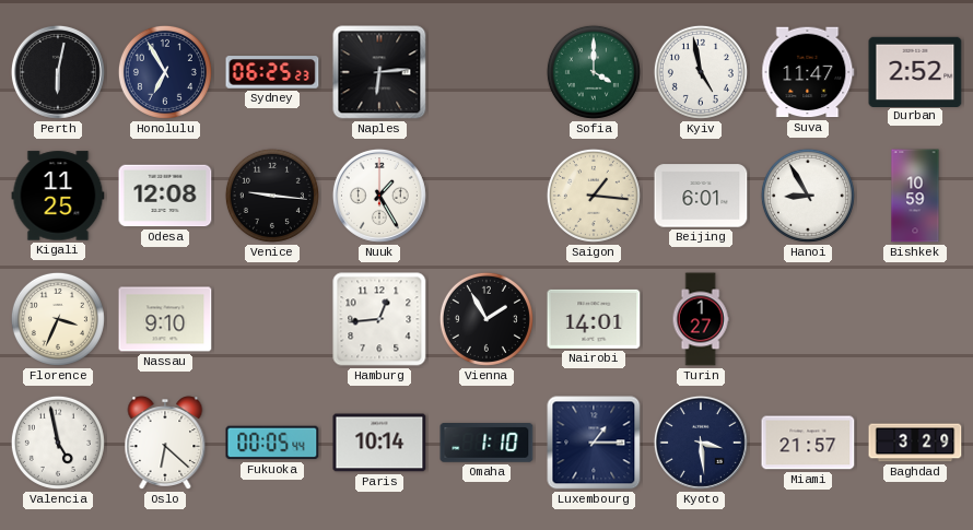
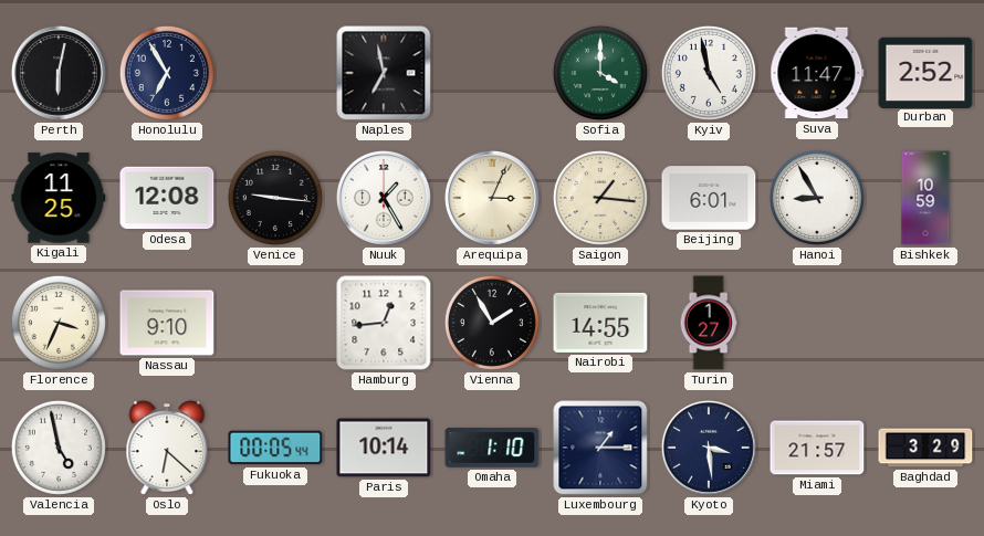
Sydney: 06:25 -> none
Naples: 6:14 -> 6:58
Arequipa: none -> 3:04
Nairobi: 14:01 -> 14:55
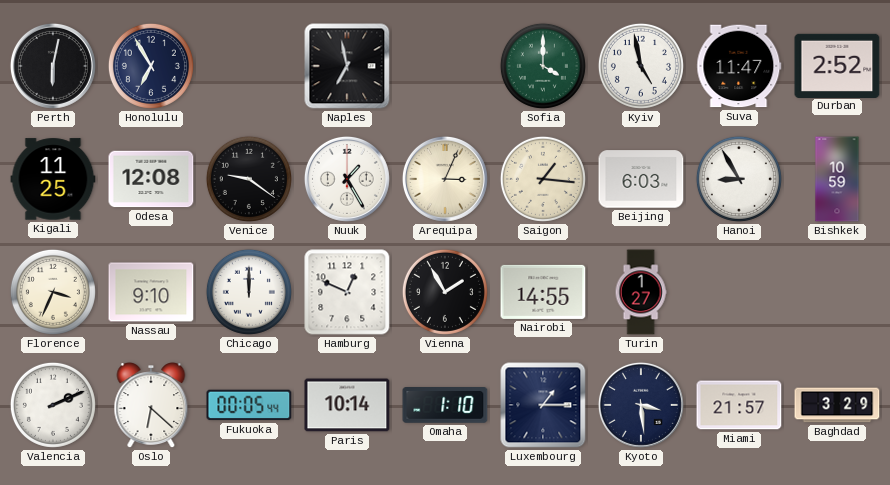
Venice: 9:16 -> 9:21
Beijing: 6:01 -> 6:03
Chicago: none -> 12:00
Hamburg: 12:44 -> 12:49
Valencia: 4:58 -> 2:11
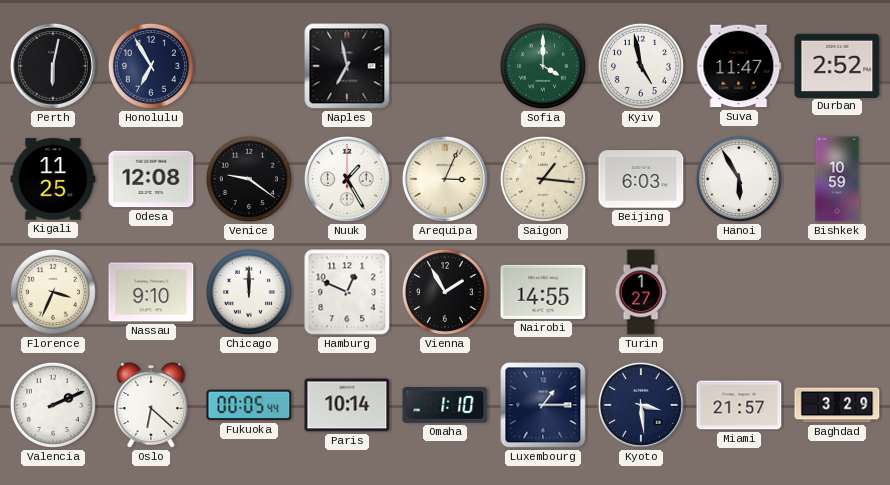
Hanoi: 8:55 -> 5:55
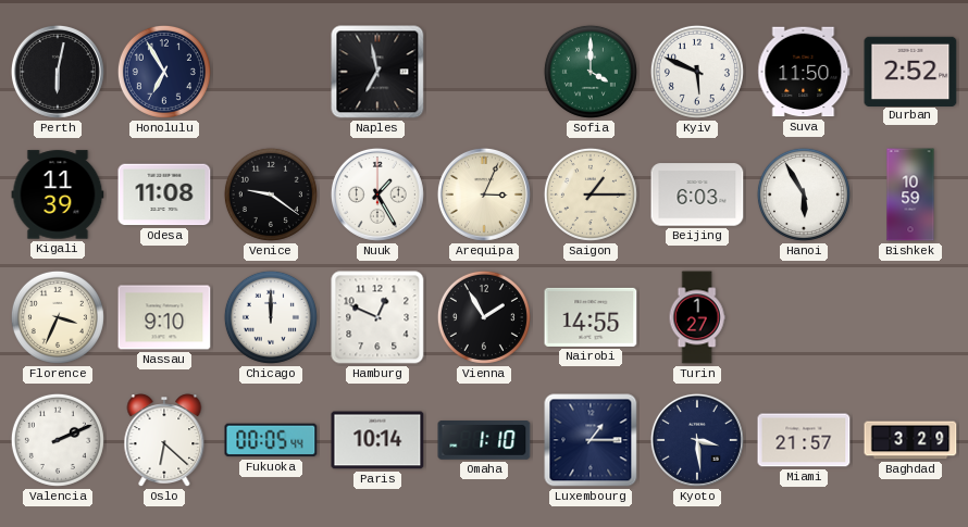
Kyiv: 4:58 -> 5:49
Suva: 11:47 -> 11:50
Kigali: 11:25 -> 11:39
Odesa: 12:08 -> 11:08
Saigon: 1:16 -> 1:15
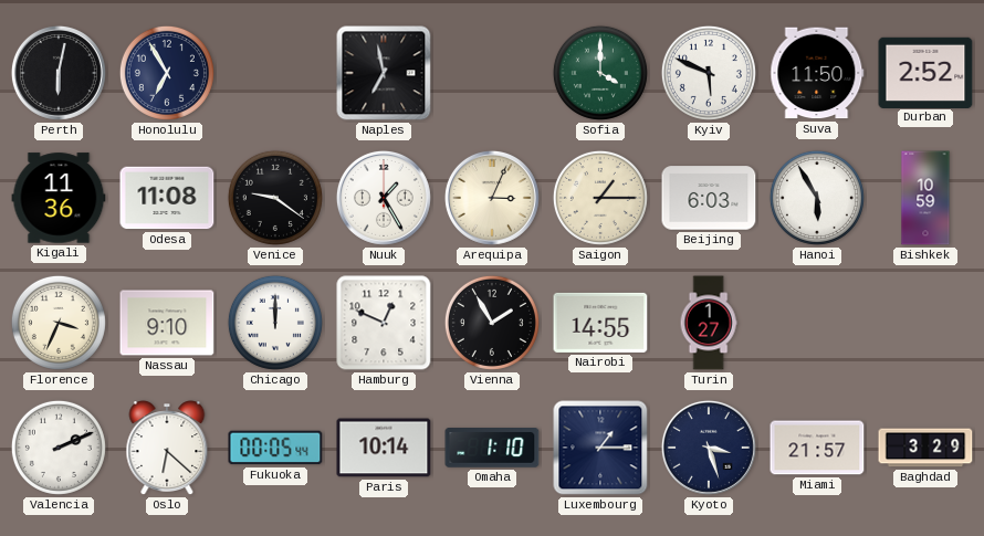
Kigali: 11:39 -> 11:36
Kyoto: 3:29 -> 3:27
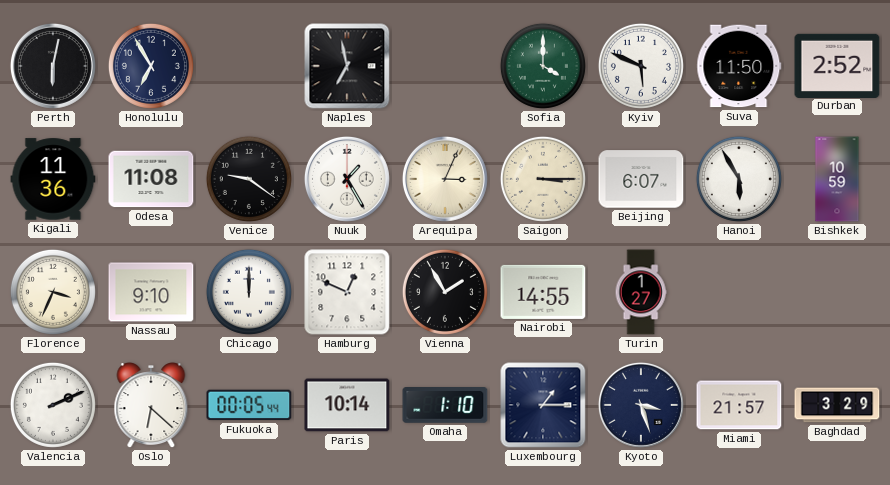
Saigon: 1:15 -> 3:15
Beijing: 6:03 -> 6:07
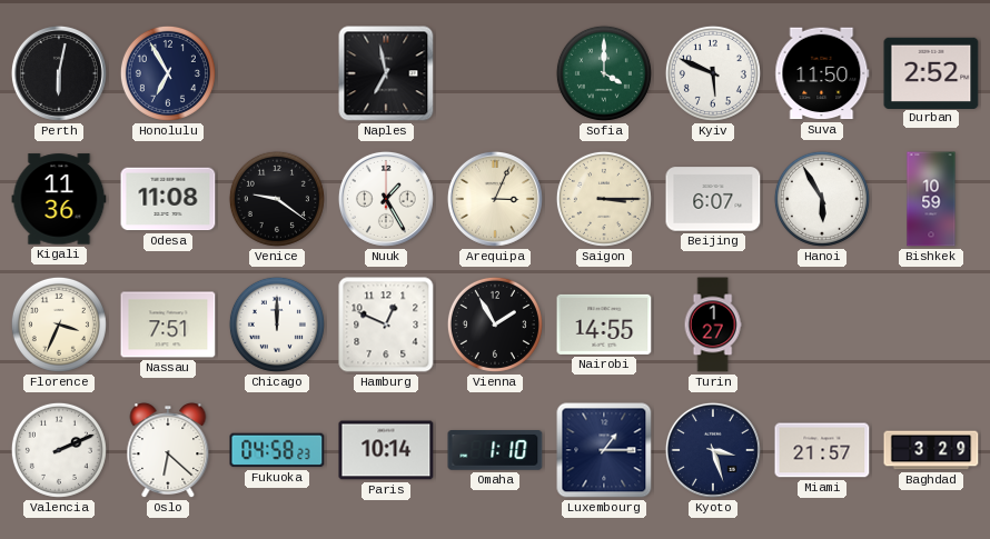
Nassau: 9:10 -> 7:51
Fukuoka: 00:05 -> 04:58
